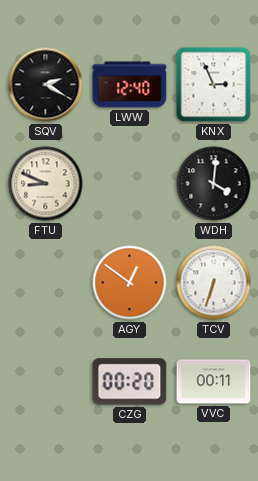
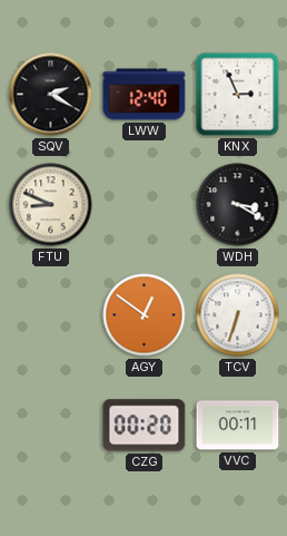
WDH: 4:01 -> 3:20
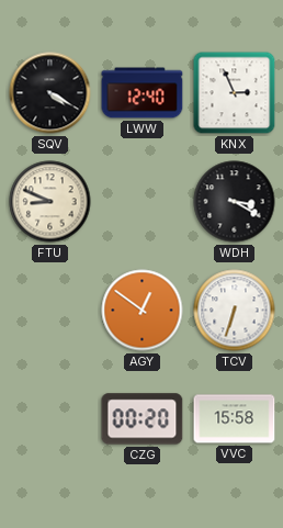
SQV: 2:20 -> 4:20
VVC: 00:11 -> 15:58
